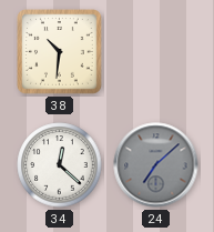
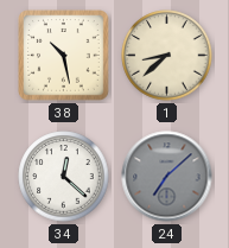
38: 10:31 -> 10:28
1: none -> 8:38
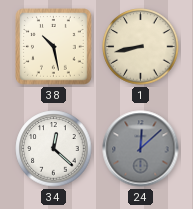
1: 8:38 -> 8:43
24: 7:08 -> 12:08
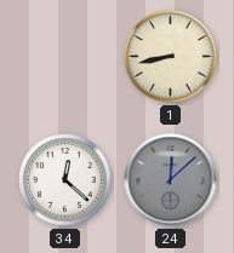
38: 10:28 -> none
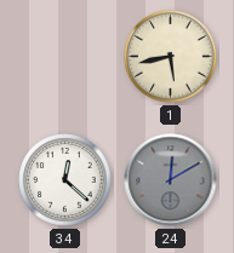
1: 8:43 -> 5:43
24: 12:08 -> 12:10
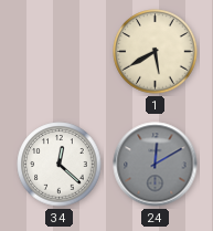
1: 5:43 -> 5:40
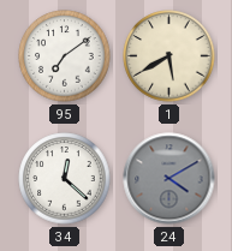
95: none -> 7:09
24: 12:10 -> 4:10
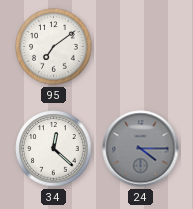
1: 5:40 -> none
24: 4:10 -> 4:15
